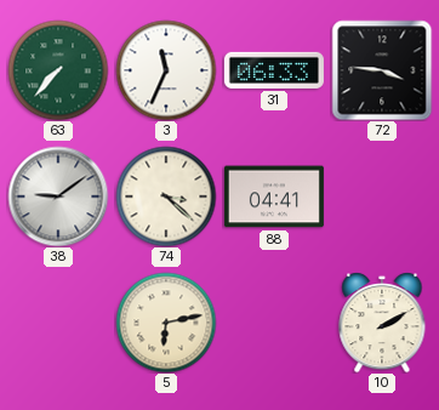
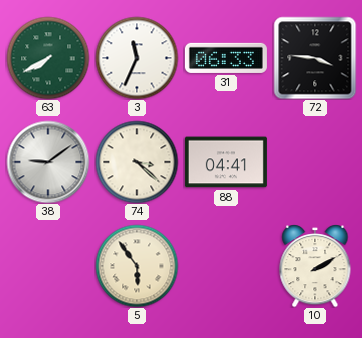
63: 7:37 -> 7:40
5: 6:13 -> 5:54
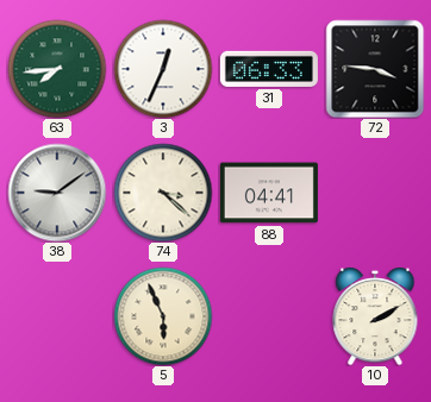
63: 7:40 -> 7:44
3: 11:34 -> 12:34
5: 5:54 -> 5:56
